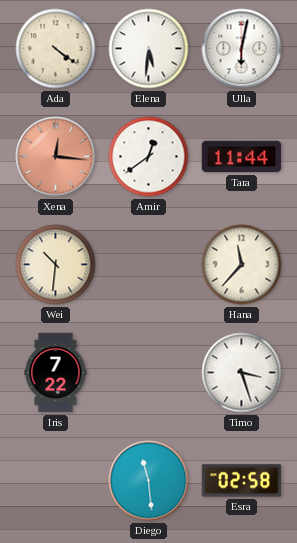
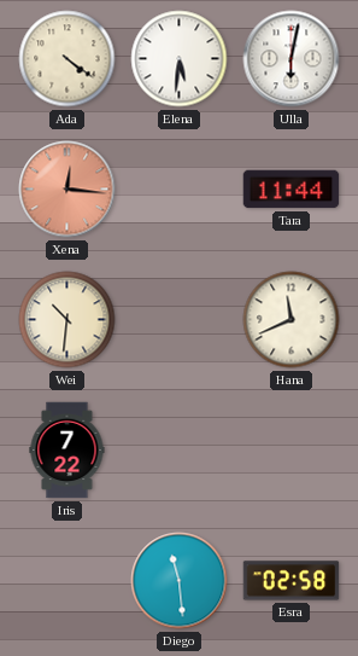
Amir: 12:39 -> none
Hana: 11:37 -> 11:41
Timo: 3:27 -> none
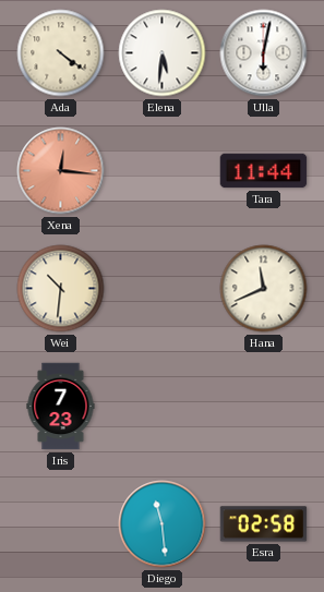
Iris: 7:22 -> 7:23
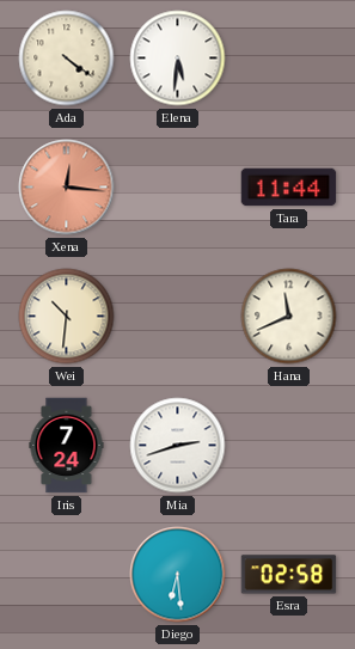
Ulla: 6:02 -> none
Iris: 7:23 -> 7:24
Mia: none -> 2:42
Diego: 11:29 -> 6:29
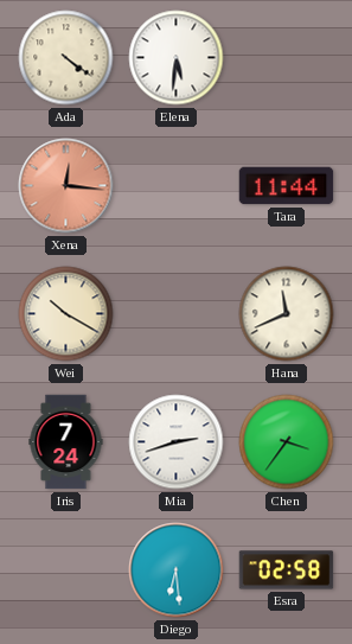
Wei: 10:31 -> 10:20
Chen: none -> 3:36
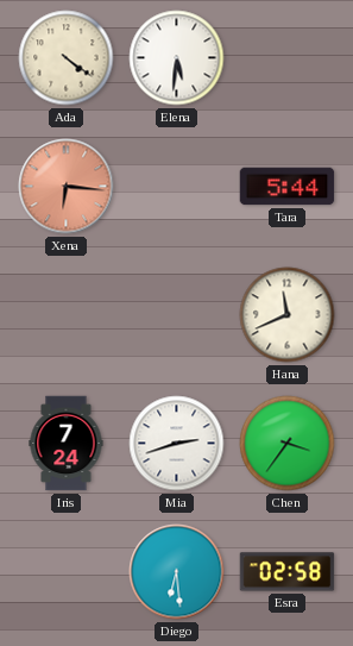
Xena: 12:16 -> 6:16
Tara: 11:44 -> 5:44
Wei: 10:20 -> none
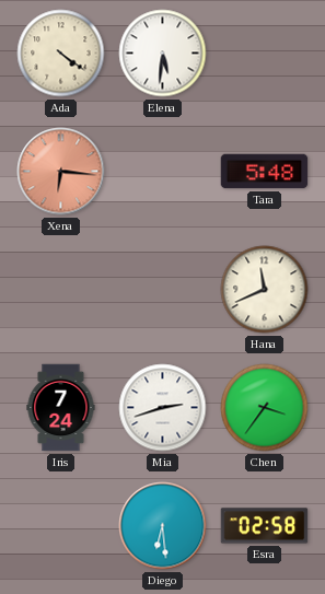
Tara: 5:44 -> 5:48
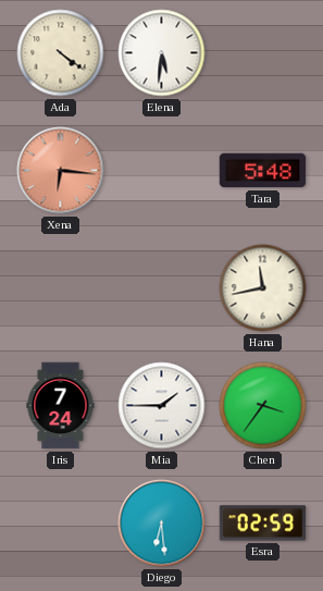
Hana: 11:41 -> 11:43
Mia: 2:42 -> 1:45
Esra: 02:58 -> 02:59
